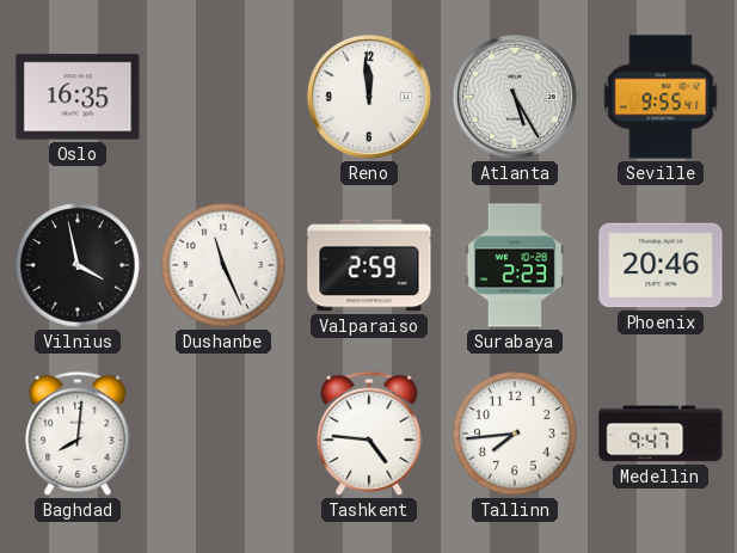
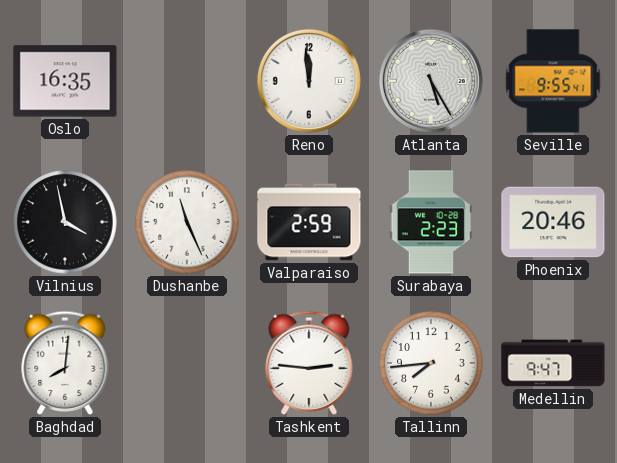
Tashkent: 4:46 -> 2:46
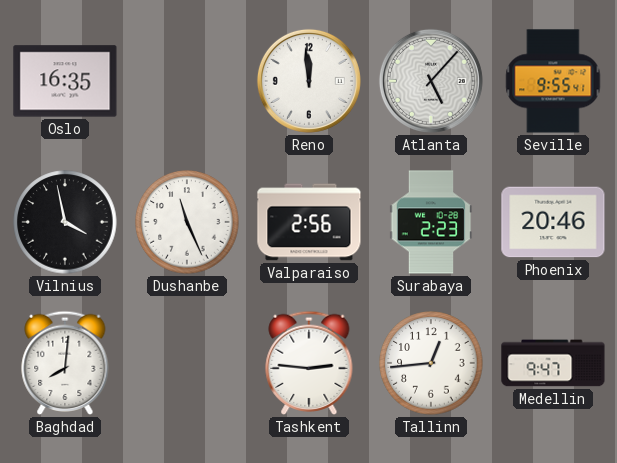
Atlanta: 5:25 -> 5:07
Valparaiso: 2:59 -> 2:56
Tallinn: 7:44 -> 12:44
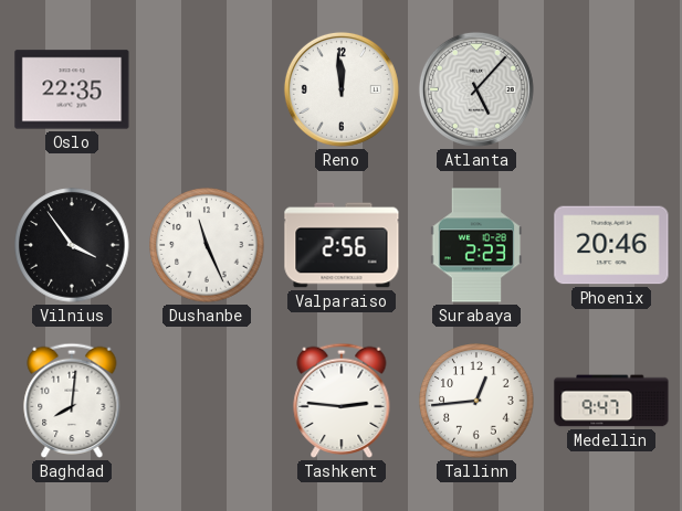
Oslo: 16:35 -> 22:35
Seville: 9:55 -> none
Vilnius: 3:58 -> 3:54
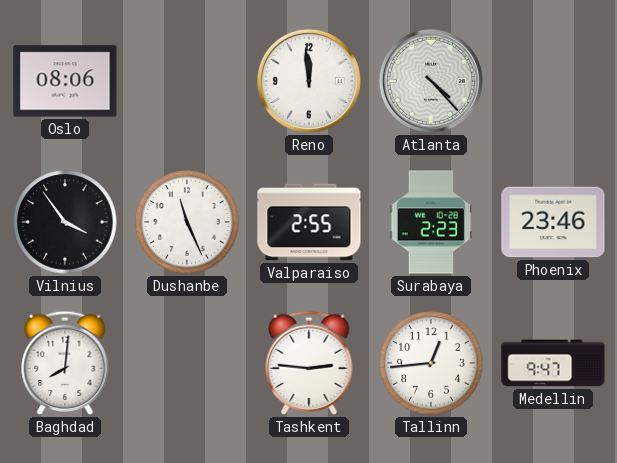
Oslo: 22:35 -> 08:06
Atlanta: 5:07 -> 4:23
Valparaiso: 2:56 -> 2:55
Phoenix: 20:46 -> 23:46
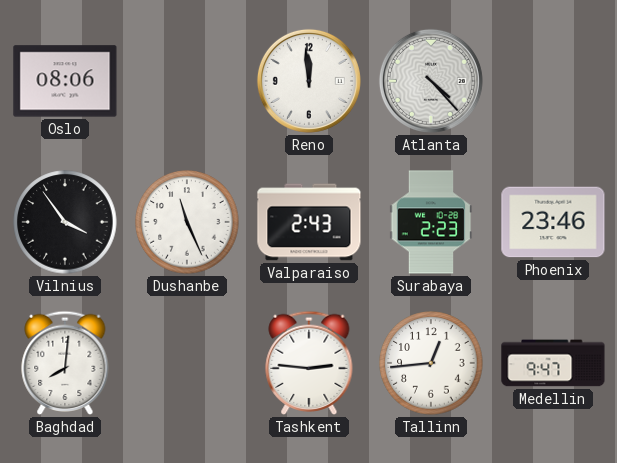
Valparaiso: 2:55 -> 2:43
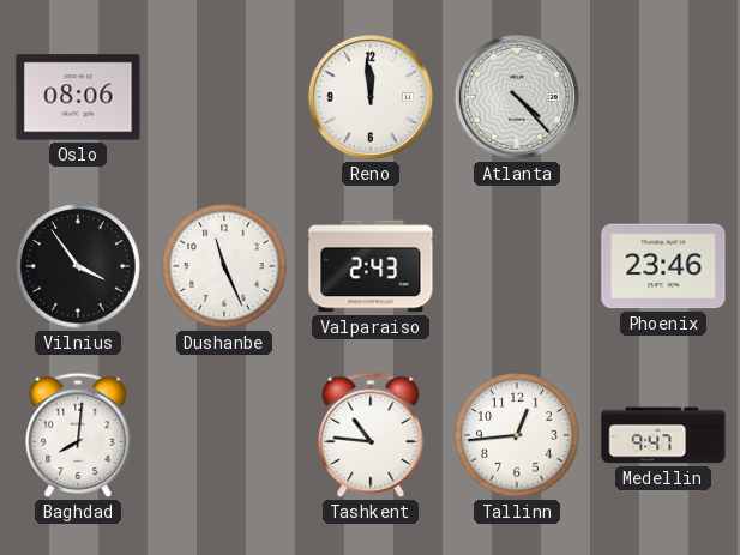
Surabaya: 2:23 -> none
Tashkent: 2:46 -> 10:46
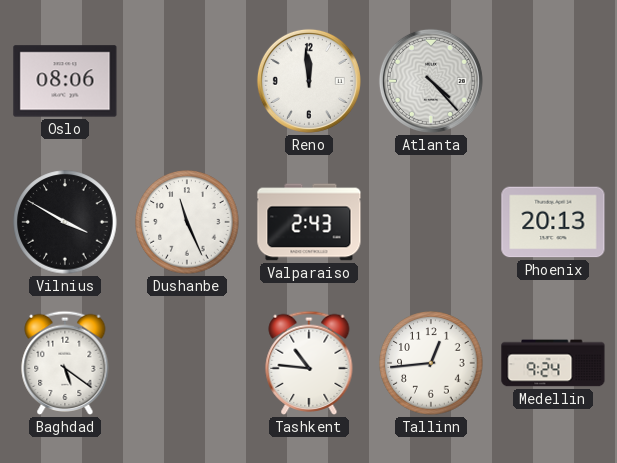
Vilnius: 3:54 -> 3:50
Phoenix: 23:46 -> 20:13
Baghdad: 8:01 -> 5:21
Medellin: 9:47 -> 9:24
